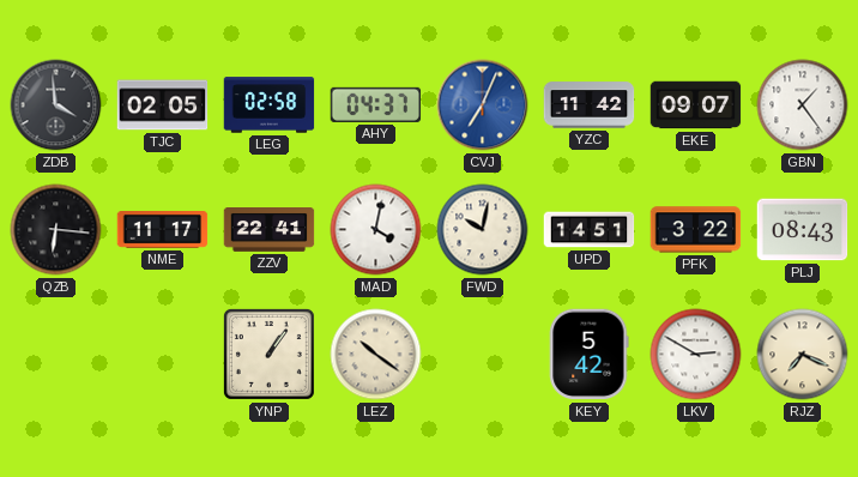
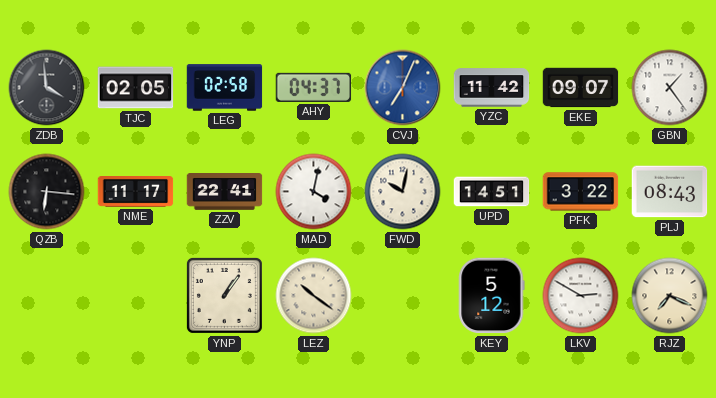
KEY: 5:42 -> 5:12
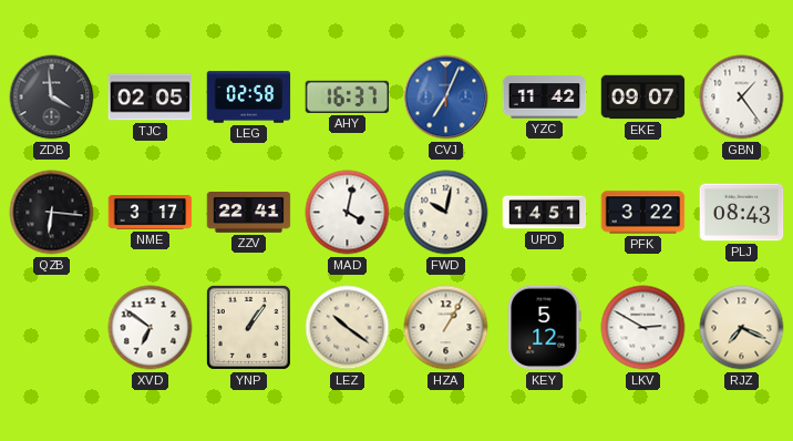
AHY: 04:37 -> 16:37
NME: 11:17 -> 3:17
XVD: none -> 6:51
HZA: none -> 1:05
